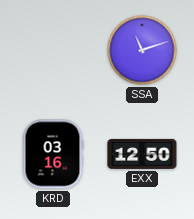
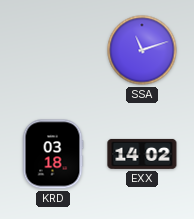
KRD: 03:16 -> 03:18
EXX: 12:50 -> 14:02
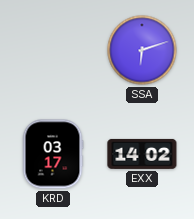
SSA: 11:12 -> 6:12
KRD: 03:18 -> 03:17
